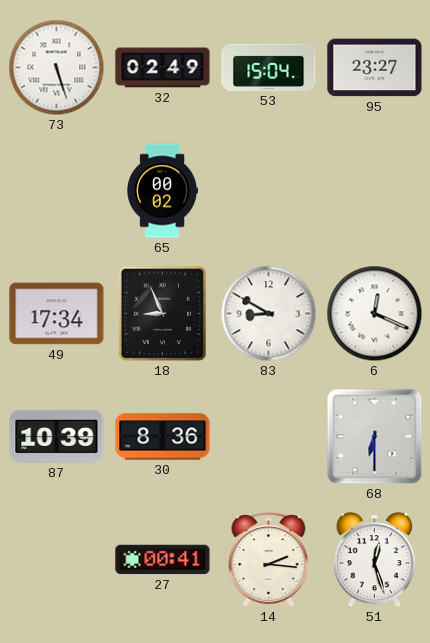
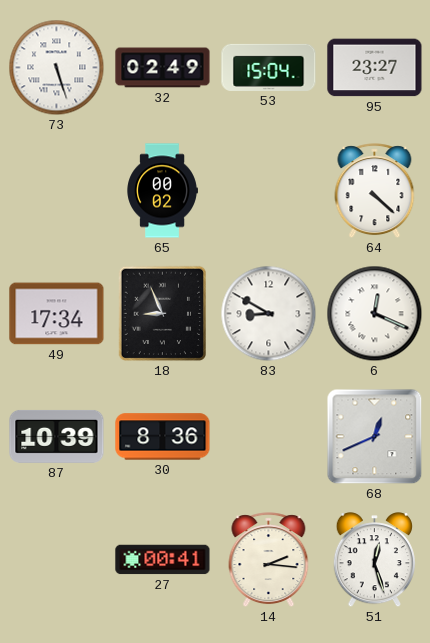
64: none -> 4:22
68: 6:30 -> 12:41
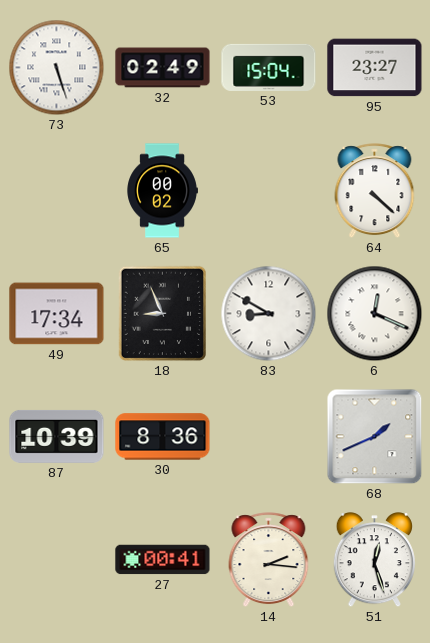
68: 12:41 -> 1:41
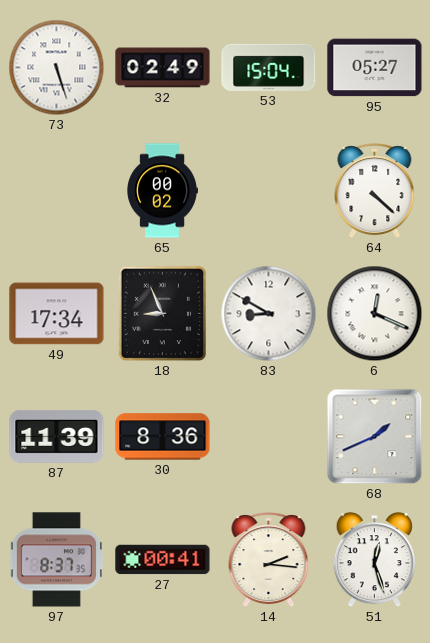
95: 23:27 -> 05:27
87: 10:39 -> 11:39
97: none -> 8:37
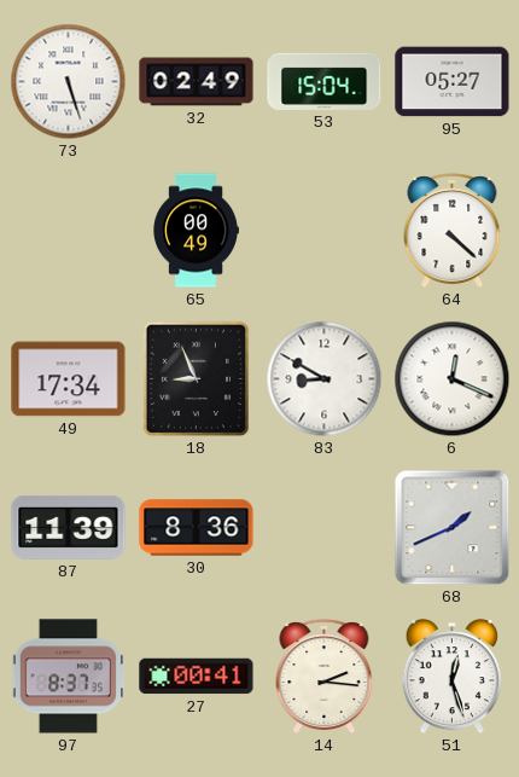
65: 00:02 -> 00:49
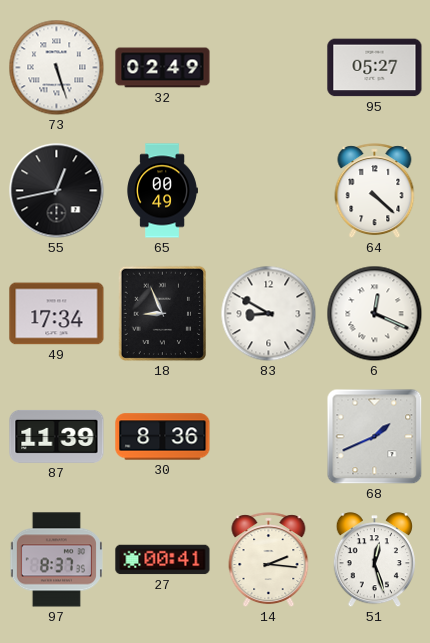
53: 15:04 -> none
55: none -> 12:43
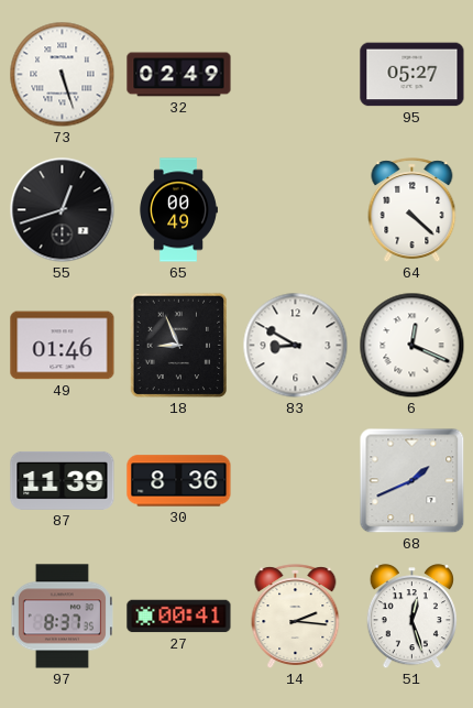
55: 12:43 -> 12:42
49: 17:34 -> 01:46
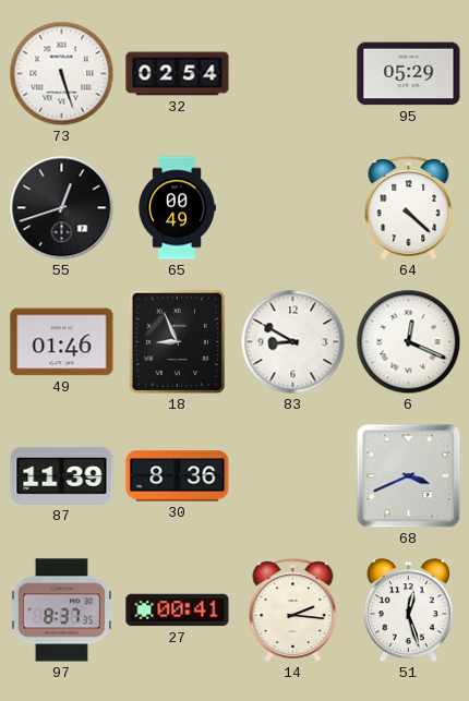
32: 02:49 -> 02:54
95: 05:27 -> 05:29
68: 1:41 -> 3:41
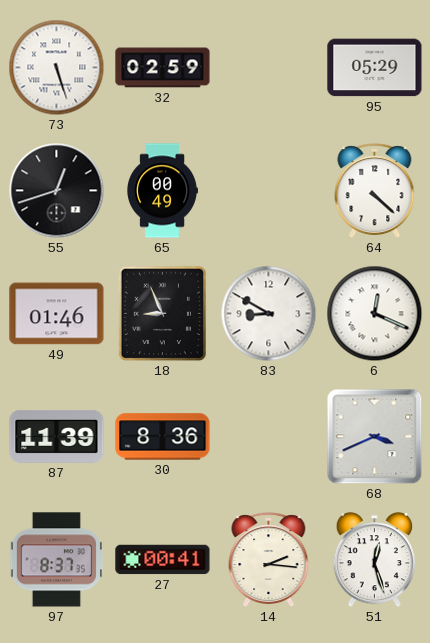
32: 02:54 -> 02:59
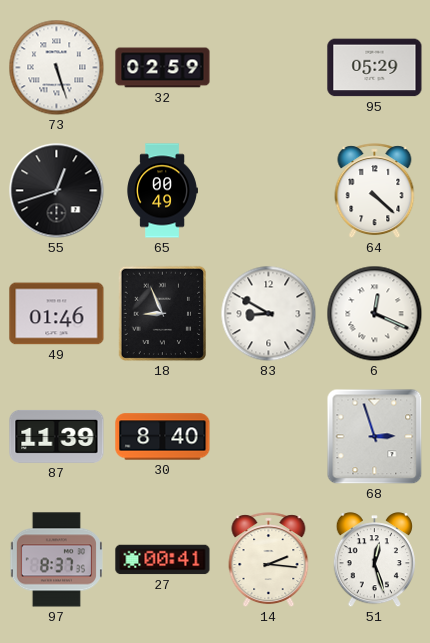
30: 8:36 -> 8:40
68: 3:41 -> 2:57
